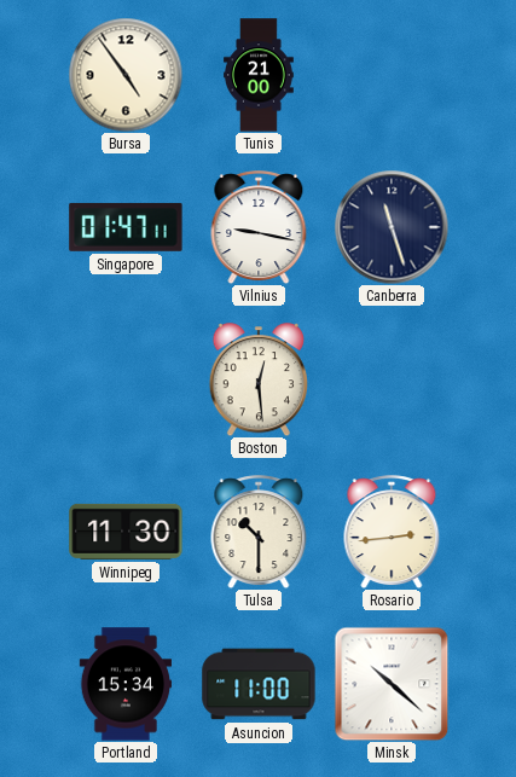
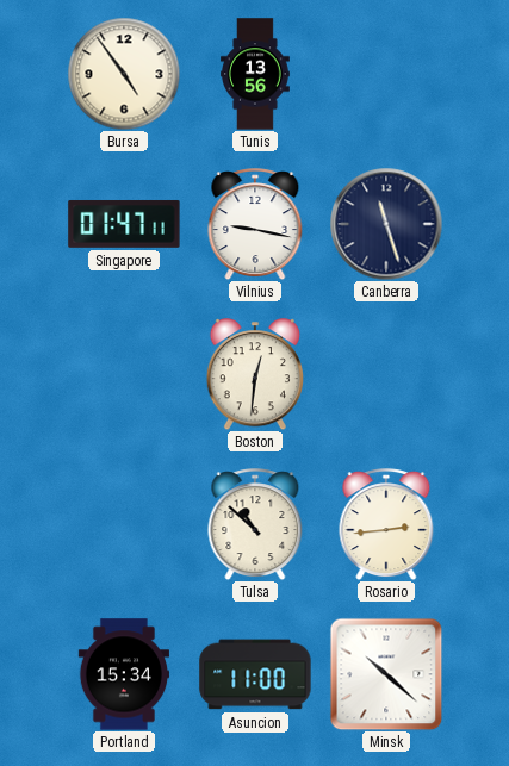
Tunis: 21:00 -> 13:56
Boston: 12:29 -> 12:31
Winnipeg: 11:30 -> none
Tulsa: 10:30 -> 10:52
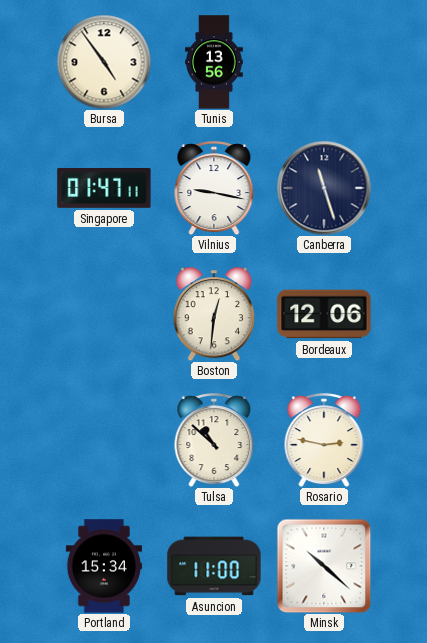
Bordeaux: none -> 12:06
Rosario: 2:44 -> 2:47
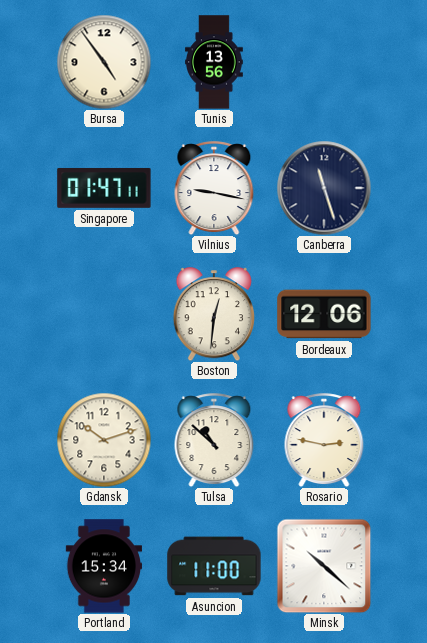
Gdansk: none -> 10:12
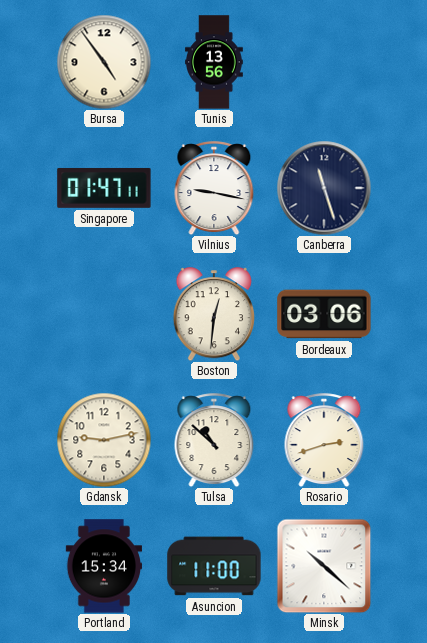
Bordeaux: 12:06 -> 03:06
Gdansk: 10:12 -> 9:13
Rosario: 2:47 -> 2:42
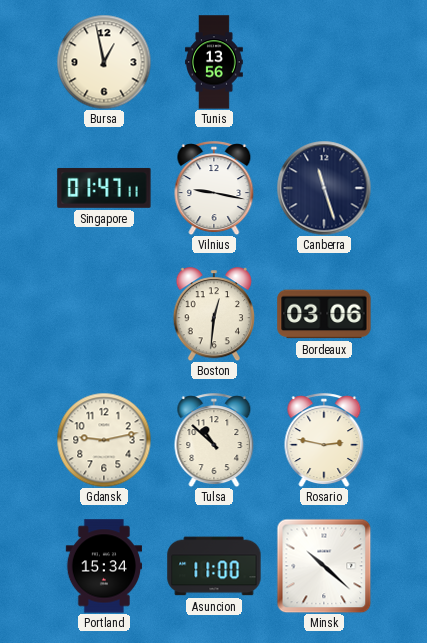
Bursa: 4:54 -> 12:58
Rosario: 2:42 -> 2:47
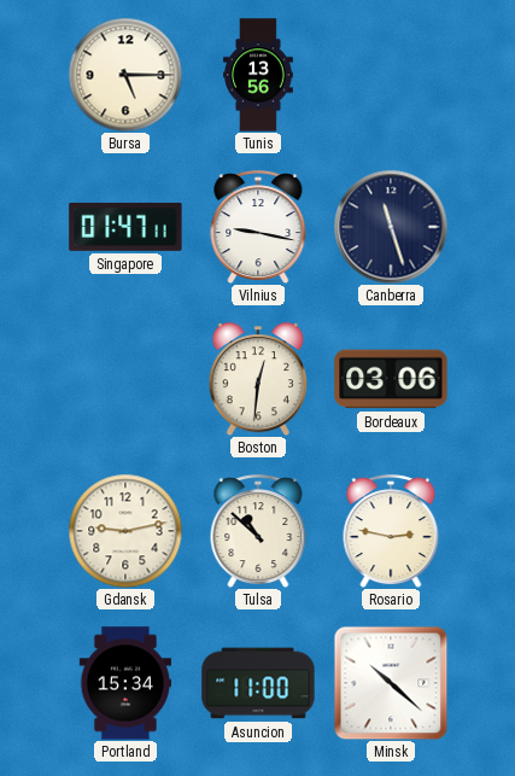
Bursa: 12:58 -> 5:15
